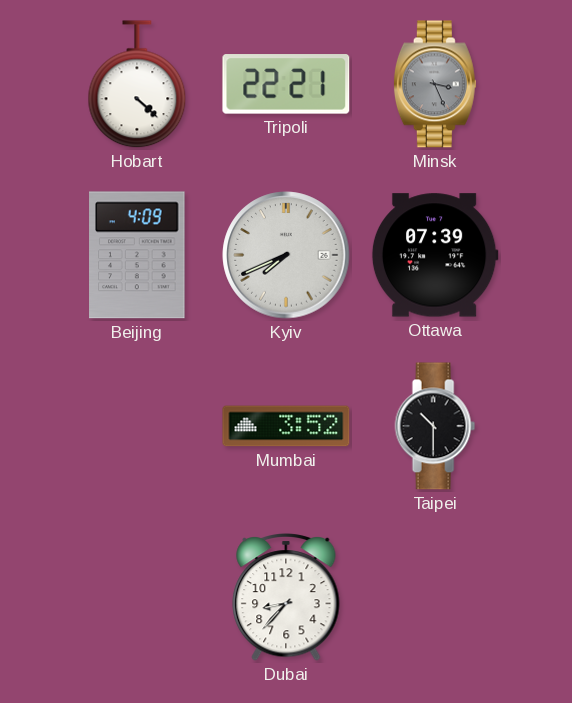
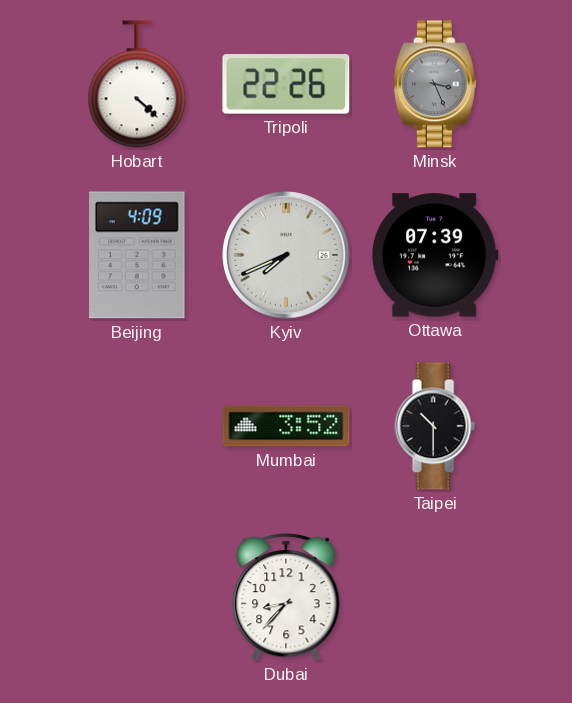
Tripoli: 22:21 -> 22:26
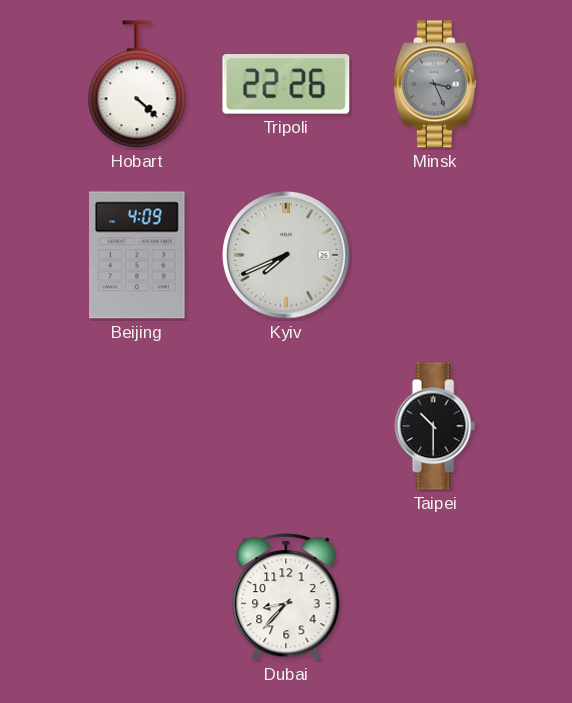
Ottawa: 07:39 -> none
Mumbai: 3:52 -> none
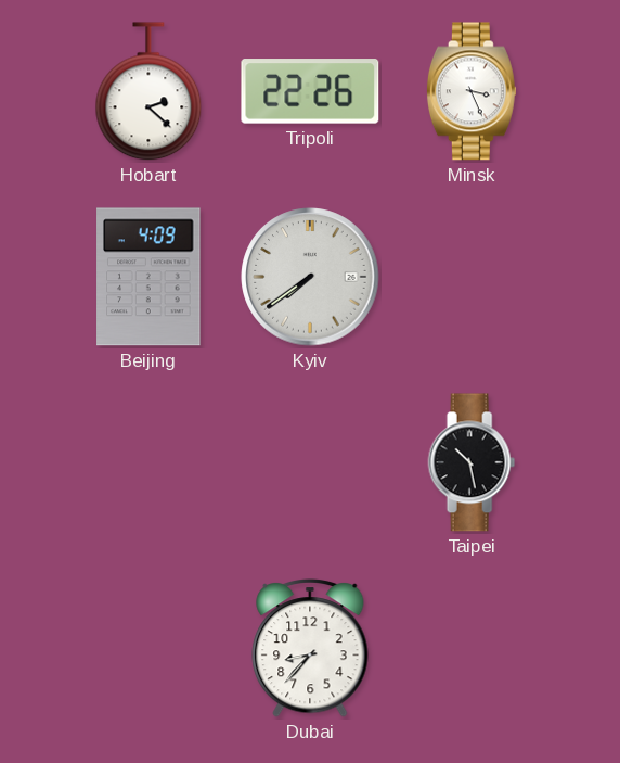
Hobart: 4:22 -> 2:22
Minsk dial: grey -> white
Kyiv: 7:41 -> 7:39
Taipei: 10:30 -> 10:28
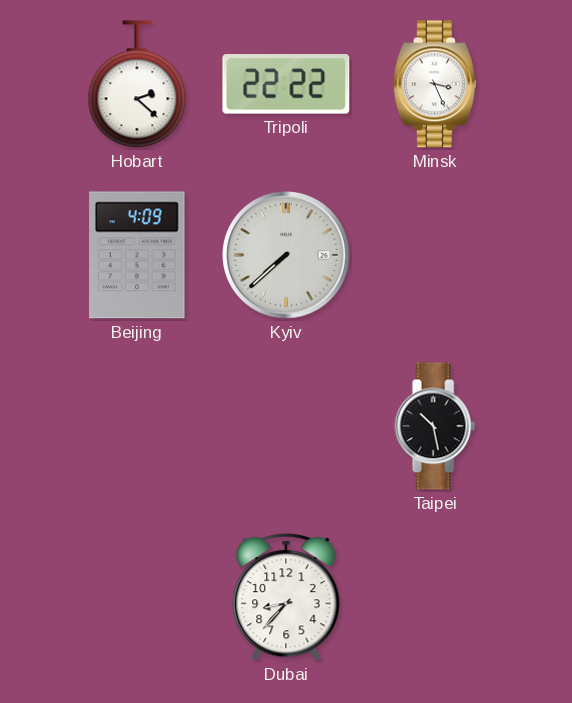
Tripoli: 22:26 -> 22:22
Kyiv: 7:39 -> 7:38
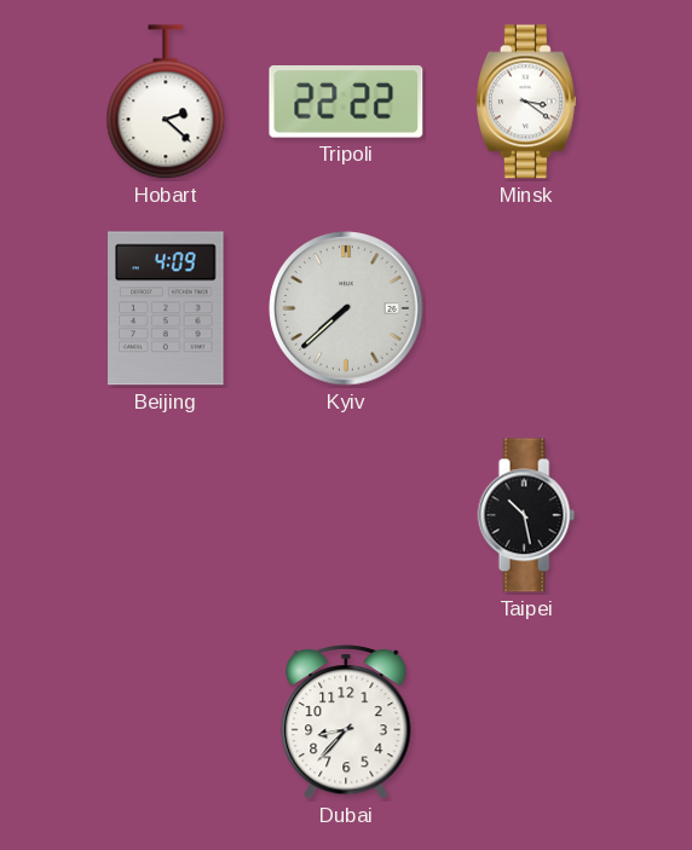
Minsk: 3:26 -> 3:21
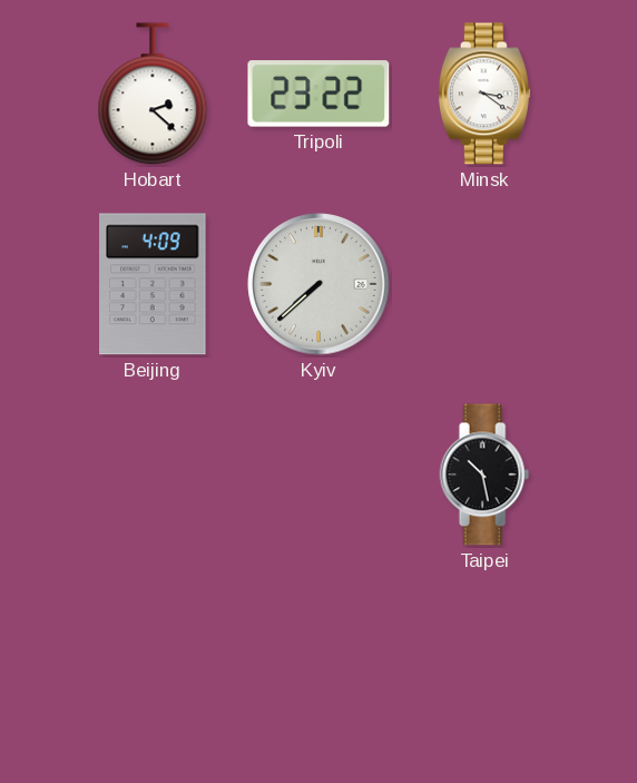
Tripoli: 22:22 -> 23:22
Dubai: 8:37 -> none
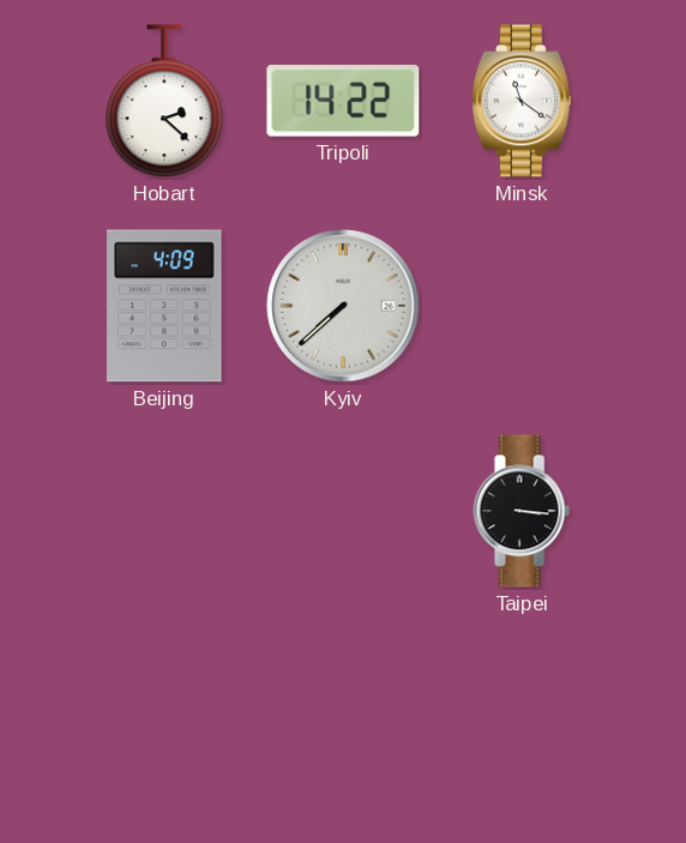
Tripoli: 23:22 -> 14:22
Minsk: 3:21 -> 11:21
Taipei: 10:28 -> 3:16
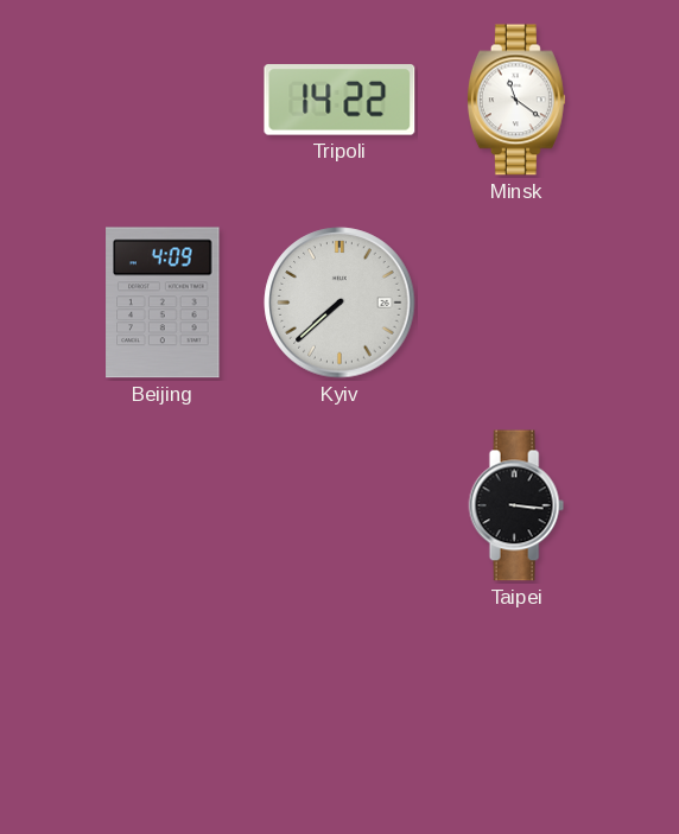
Hobart: 2:22 -> none
